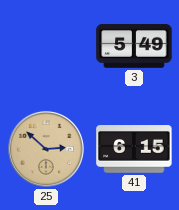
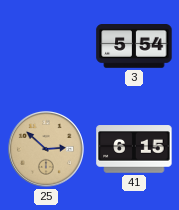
3: 5:49 -> 5:54
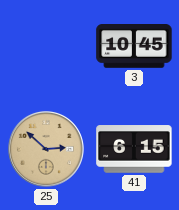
3: 5:54 -> 10:45
